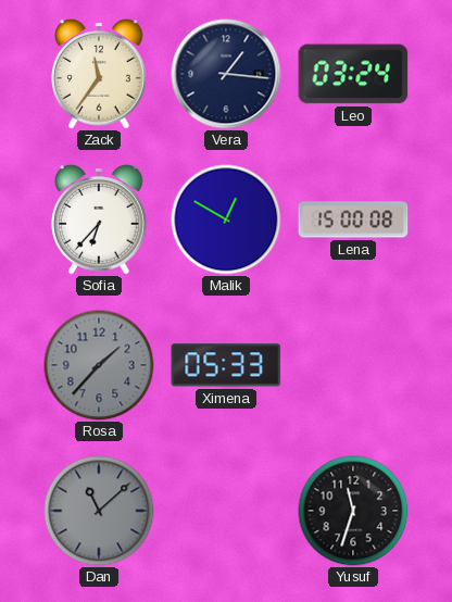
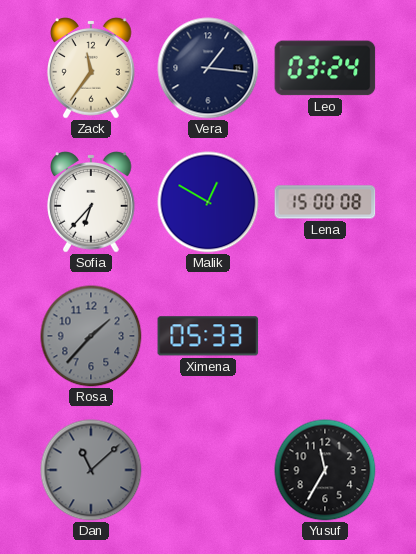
Yusuf: 11:33 -> 11:35
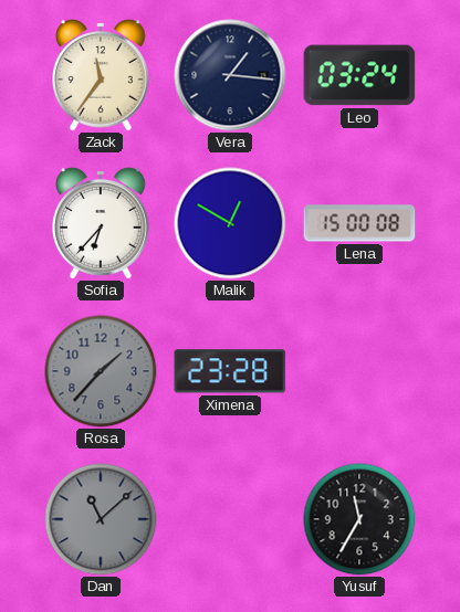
Ximena: 05:33 -> 23:28
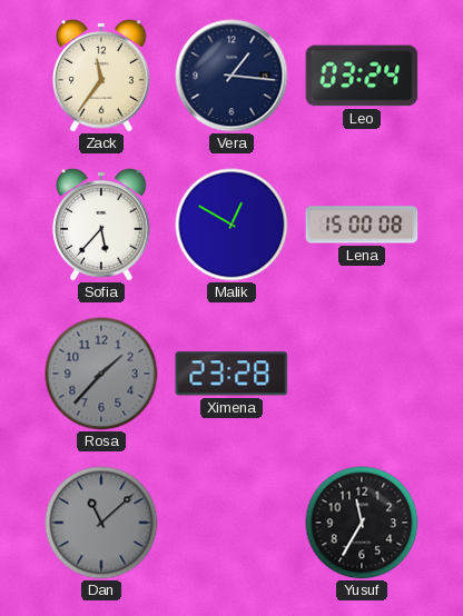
Sofia: 6:37 -> 5:37
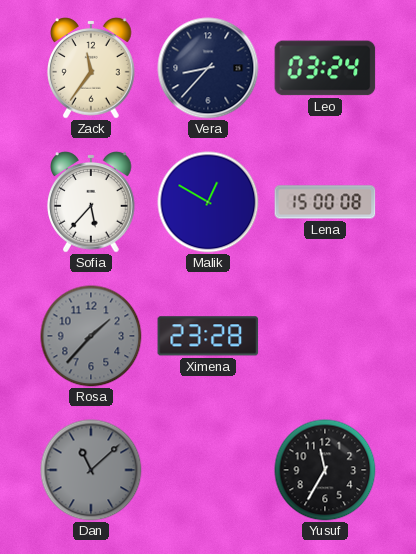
Vera: 1:16 -> 8:37
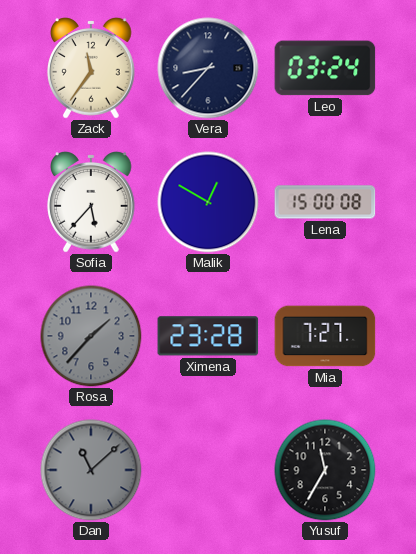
Mia: none -> 7:27
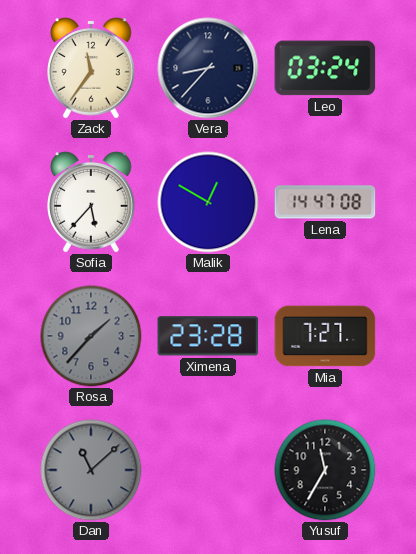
Lena: 15:00 -> 14:47
